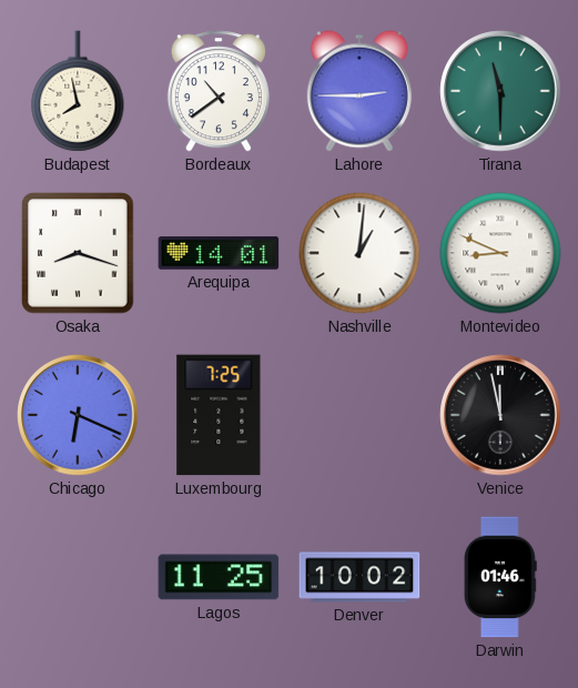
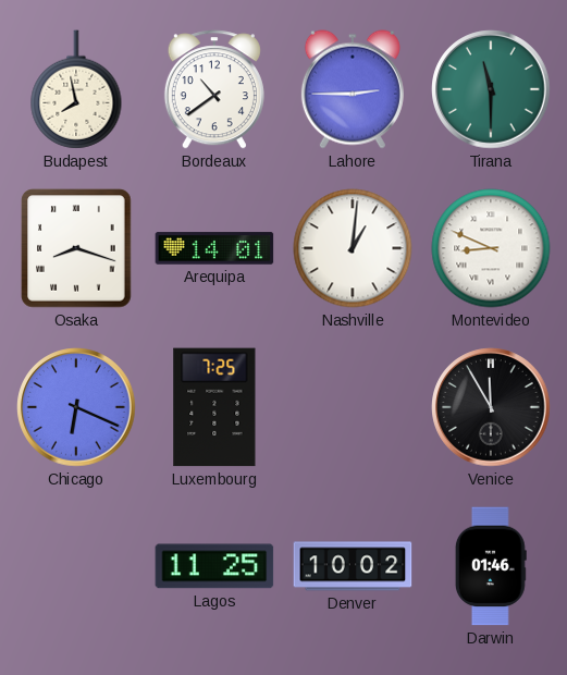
Venice: 11:58 -> 11:55
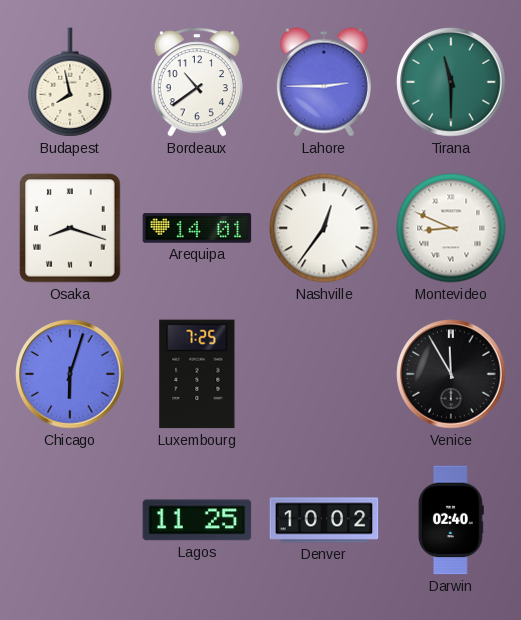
Nashville: 1:01 -> 12:36
Chicago: 6:19 -> 6:03
Darwin: 01:46 -> 02:40
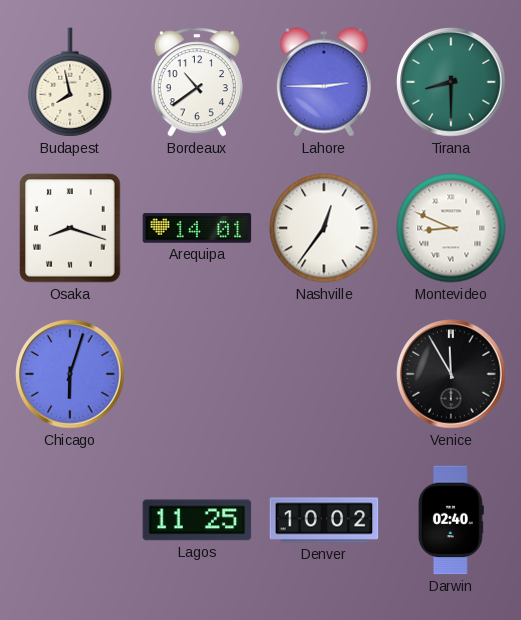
Tirana: 11:30 -> 8:30
Luxembourg: 7:25 -> none
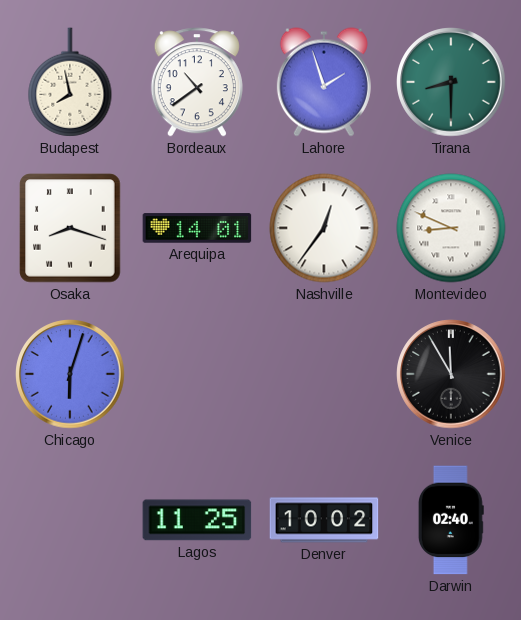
Lahore: 2:45 -> 1:57
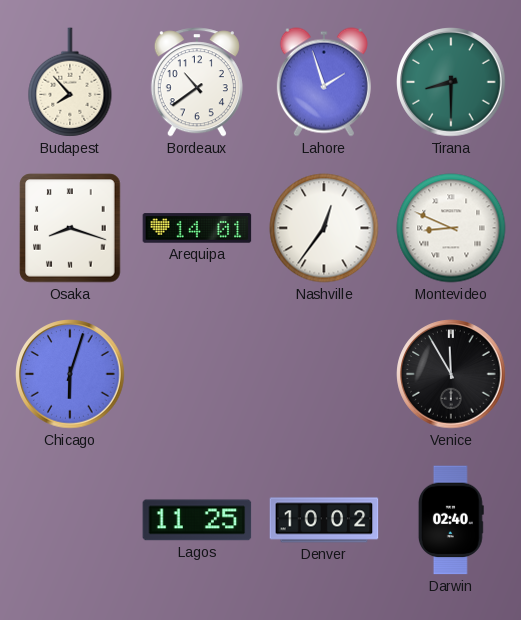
Budapest: 7:58 -> 7:53
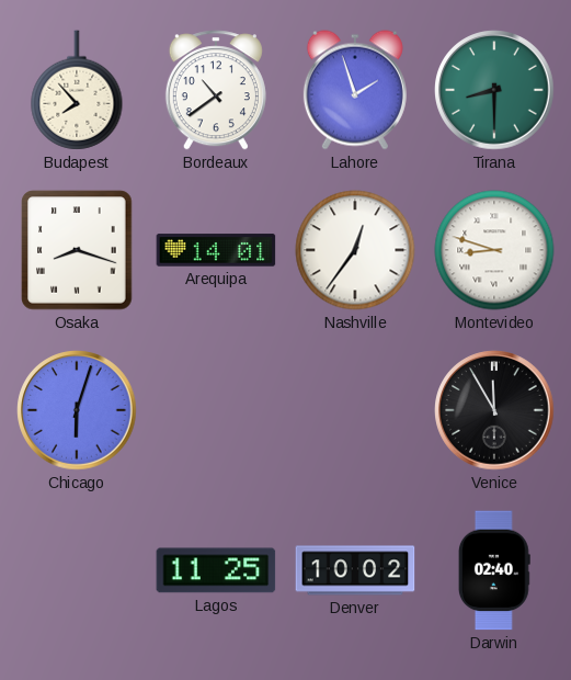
Montevideo: 8:49 -> 8:48
